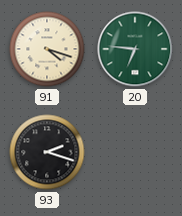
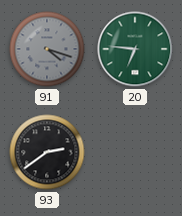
91 dial: cream -> grey
93: 2:18 -> 2:39
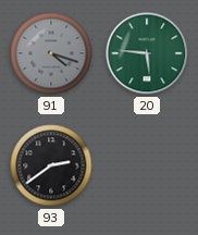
20: 6:46 -> 5:46
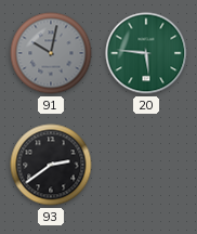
91: 4:18 -> 10:02
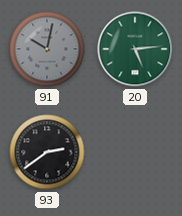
20: 5:46 -> 5:14
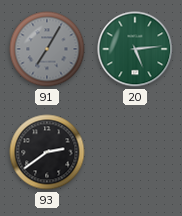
91: 10:02 -> 7:05
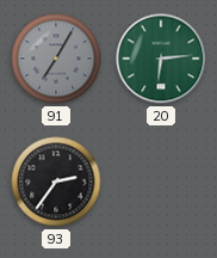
20: 5:14 -> 6:14
93: 2:39 -> 2:36
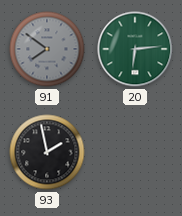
91: 7:05 -> 7:51
93: 2:36 -> 1:58
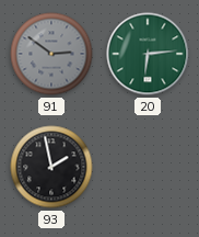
91: 7:51 -> 2:51
